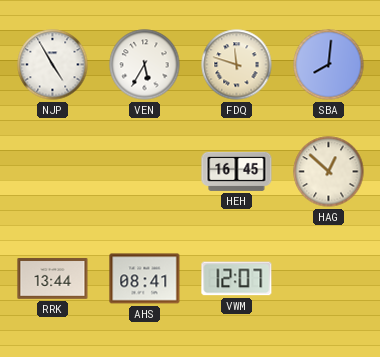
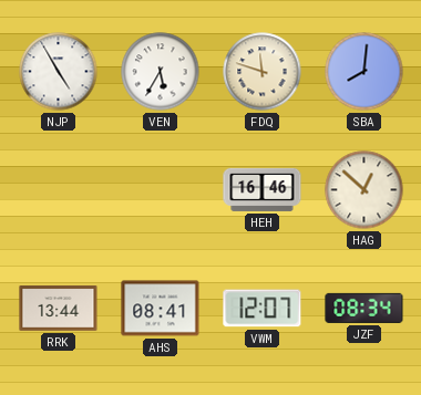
HEH: 16:45 -> 16:46
JZF: none -> 08:34
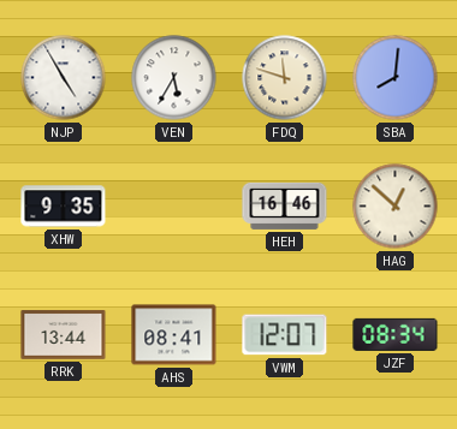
XHW: none -> 9:35
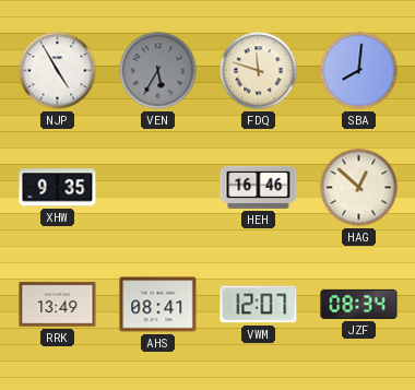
VEN dial: white -> grey
RRK: 13:44 -> 13:49
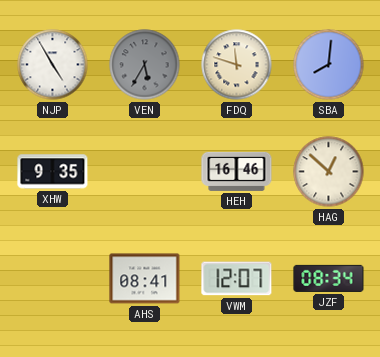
RRK: 13:49 -> none
